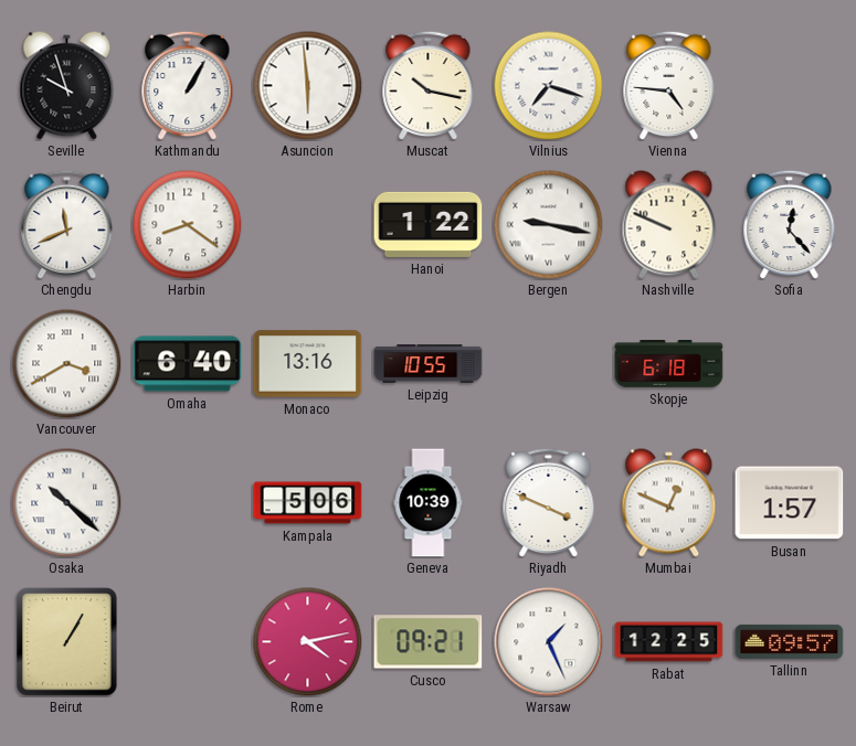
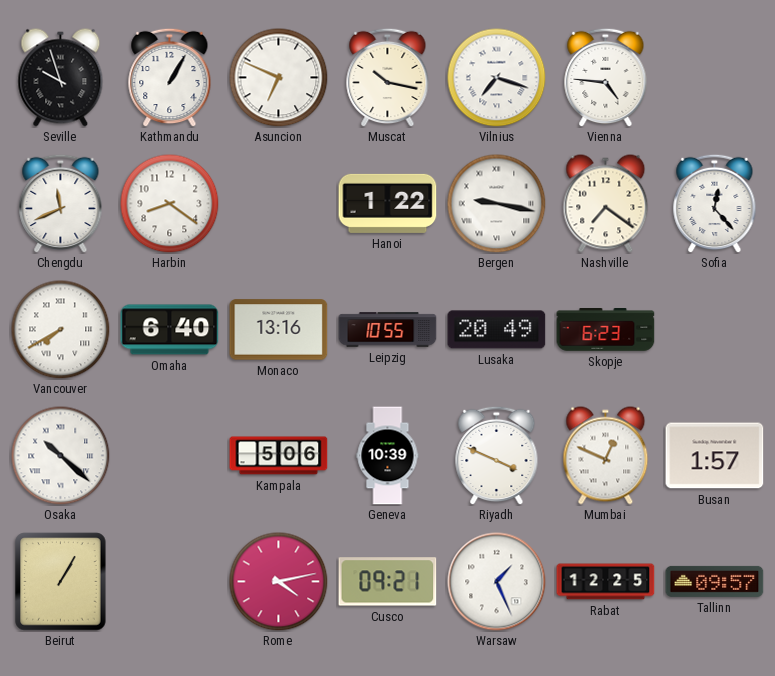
Asuncion: 5:59 -> 6:49
Nashville: 9:49 -> 7:21
Vancouver: 3:40 -> 7:40
Lusaka: none -> 20:49
Skopje: 6:18 -> 6:23
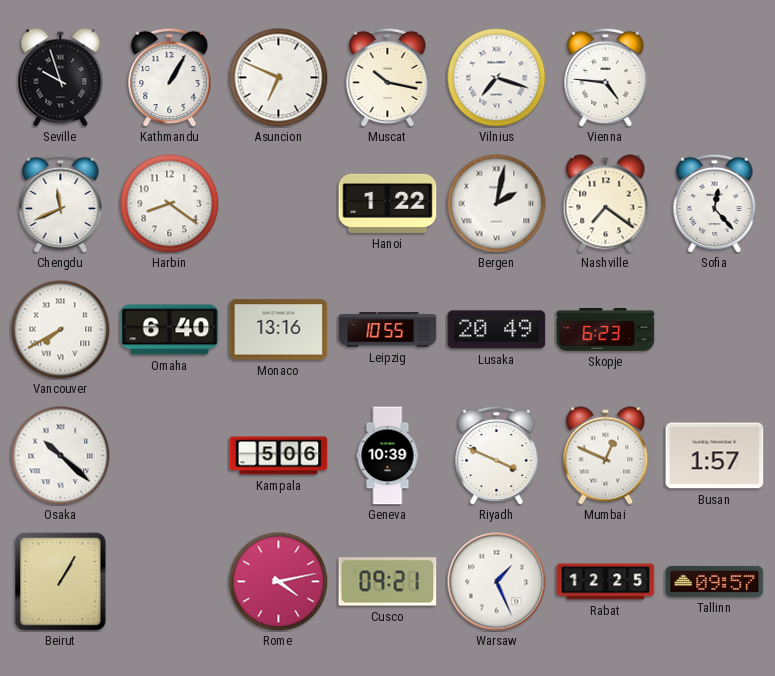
Bergen: 9:17 -> 2:02
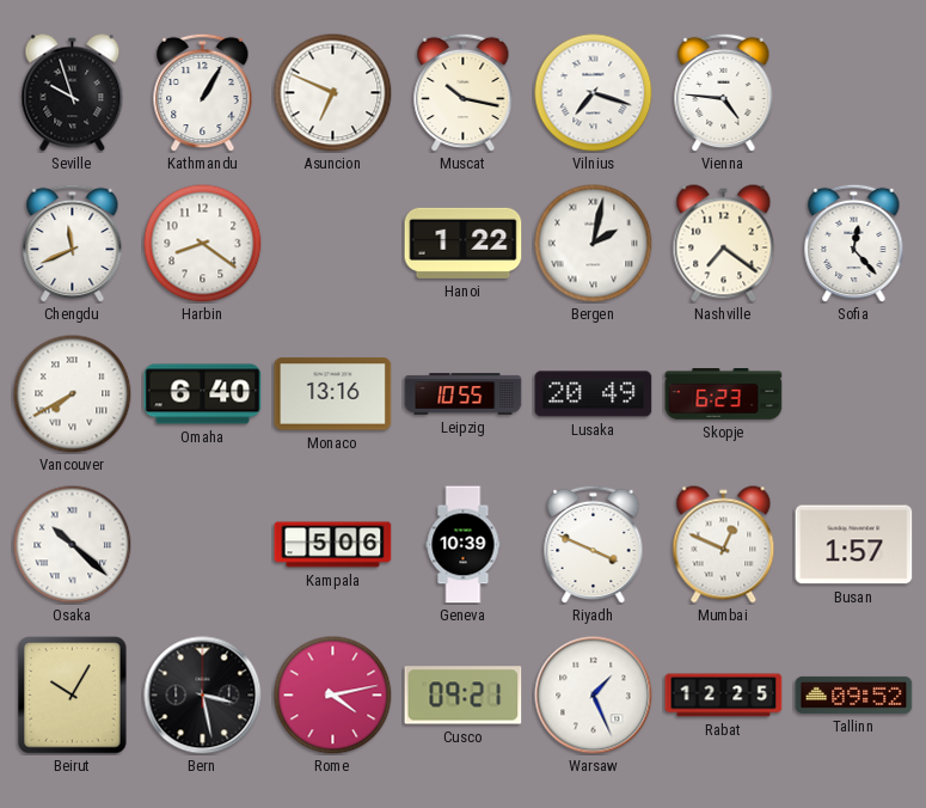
Beirut: 1:05 -> 10:05
Bern: none -> 3:28
Tallinn: 09:57 -> 09:52
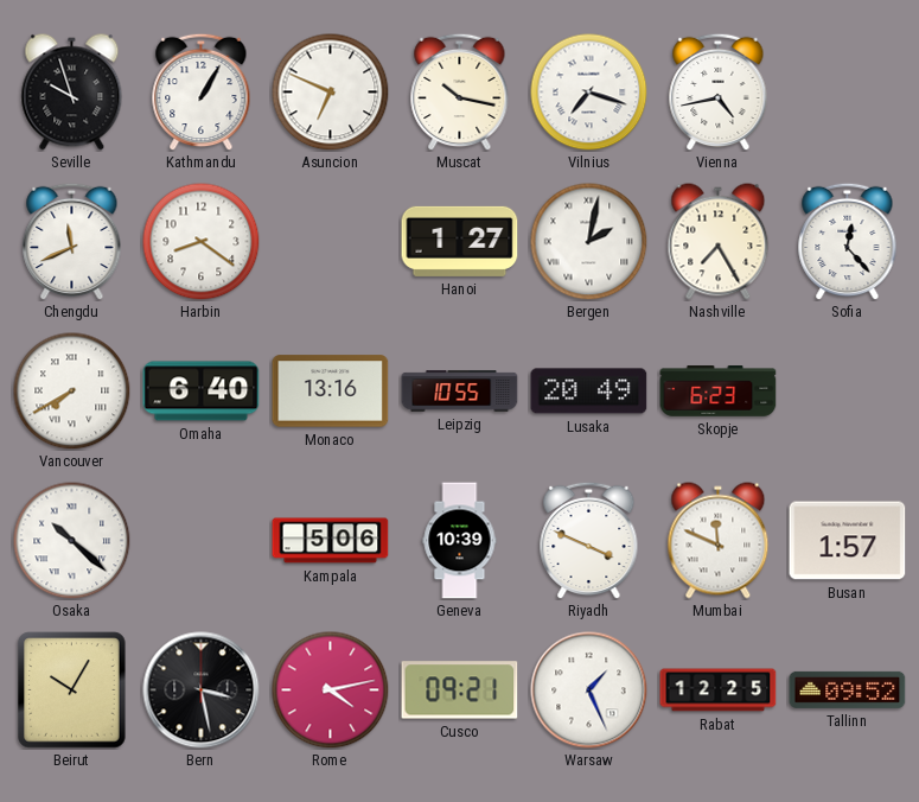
Vienna: 4:46 -> 4:43
Hanoi: 1:22 -> 1:27
Nashville: 7:21 -> 7:25
Mumbai: 12:49 -> 11:49
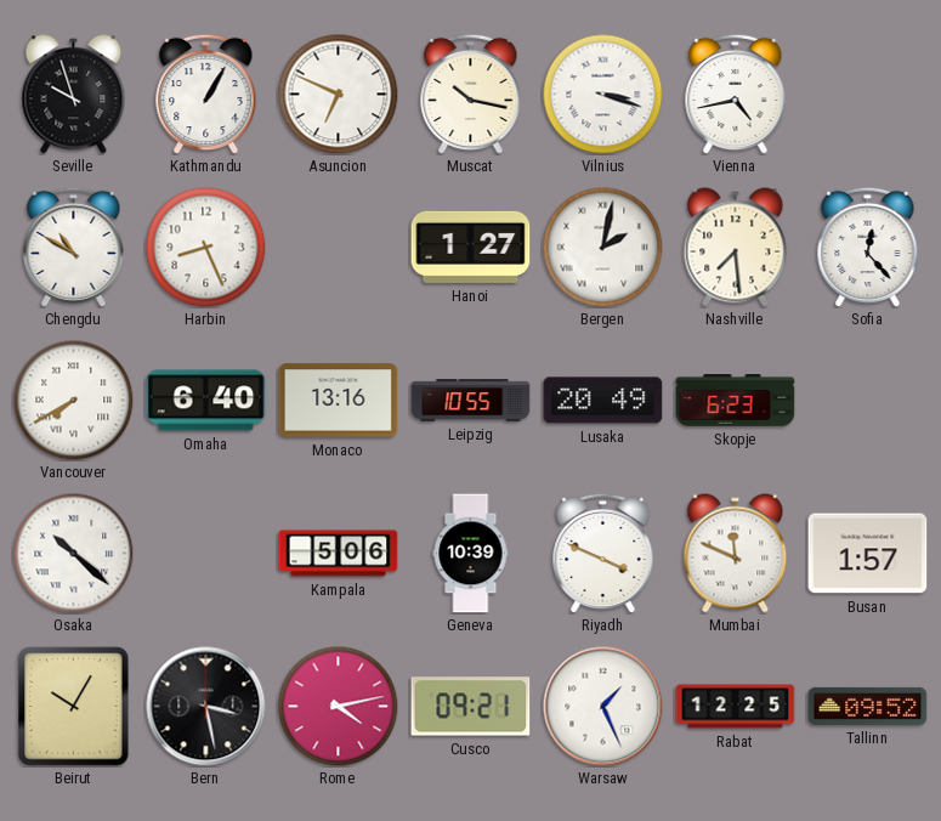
Vilnius: 7:18 -> 3:18
Chengdu: 11:41 -> 10:50
Harbin: 8:21 -> 8:26
Nashville: 7:25 -> 7:29
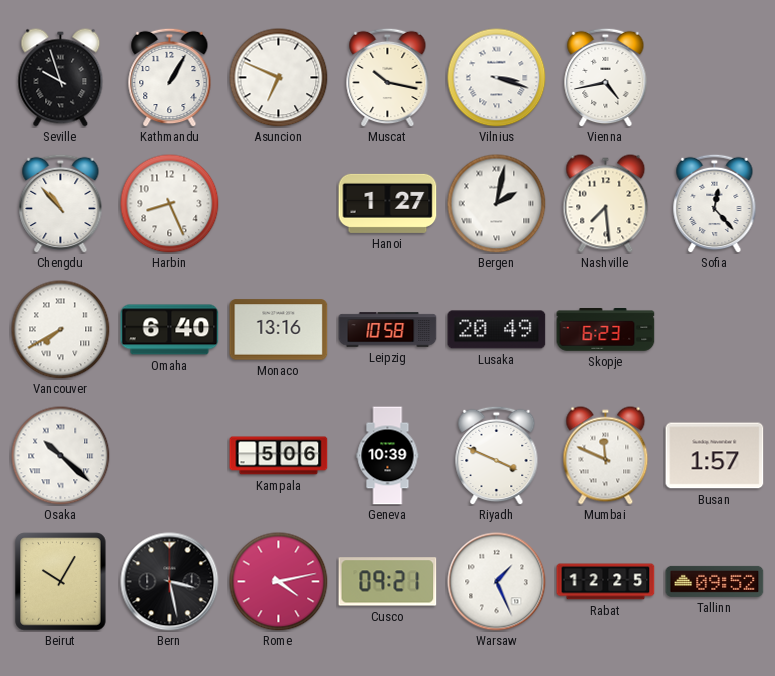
Chengdu: 10:50 -> 10:53
Leipzig: 10:55 -> 10:58
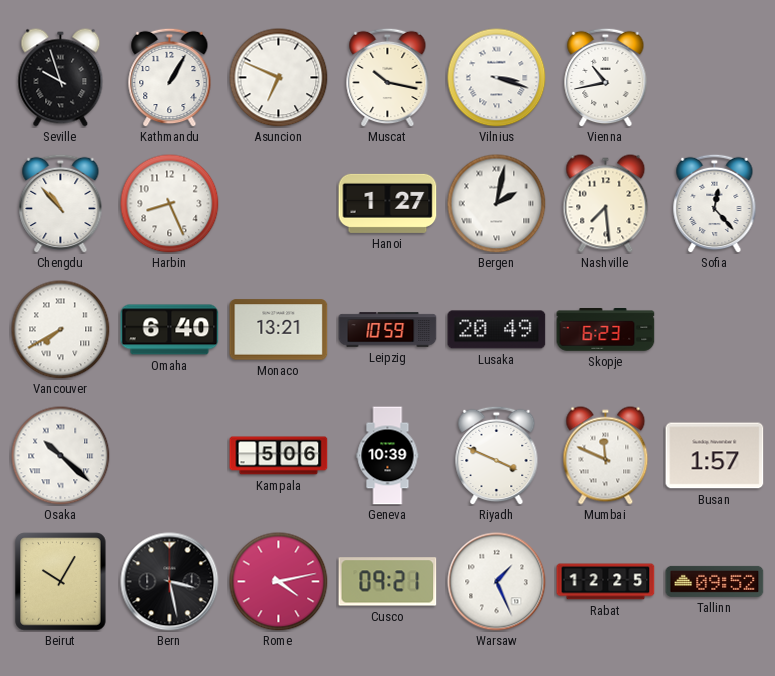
Vienna: 4:43 -> 10:43
Monaco: 13:16 -> 13:21
Leipzig: 10:58 -> 10:59
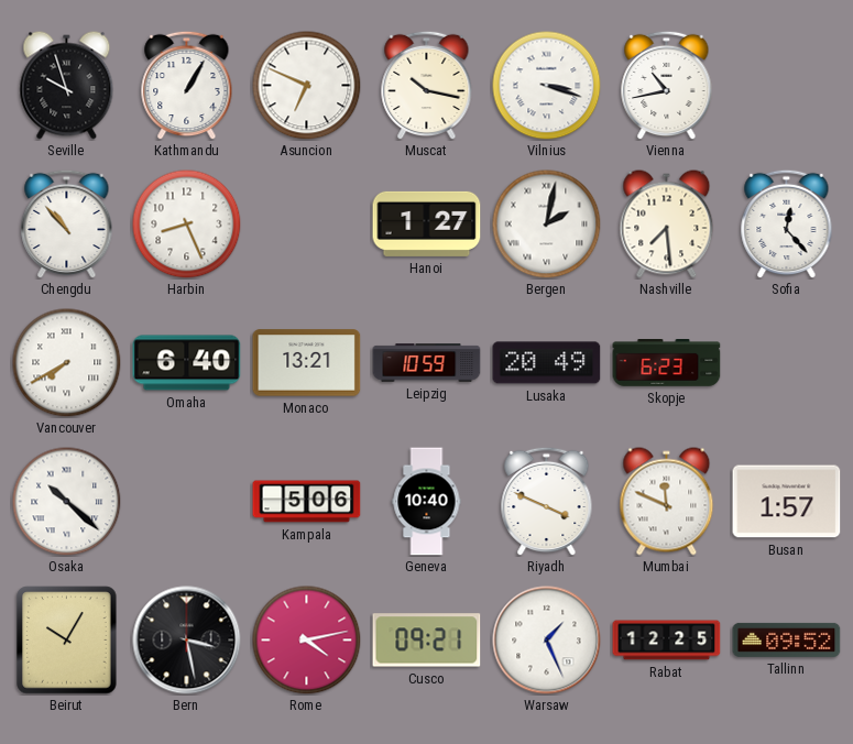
Geneva: 10:39 -> 10:40
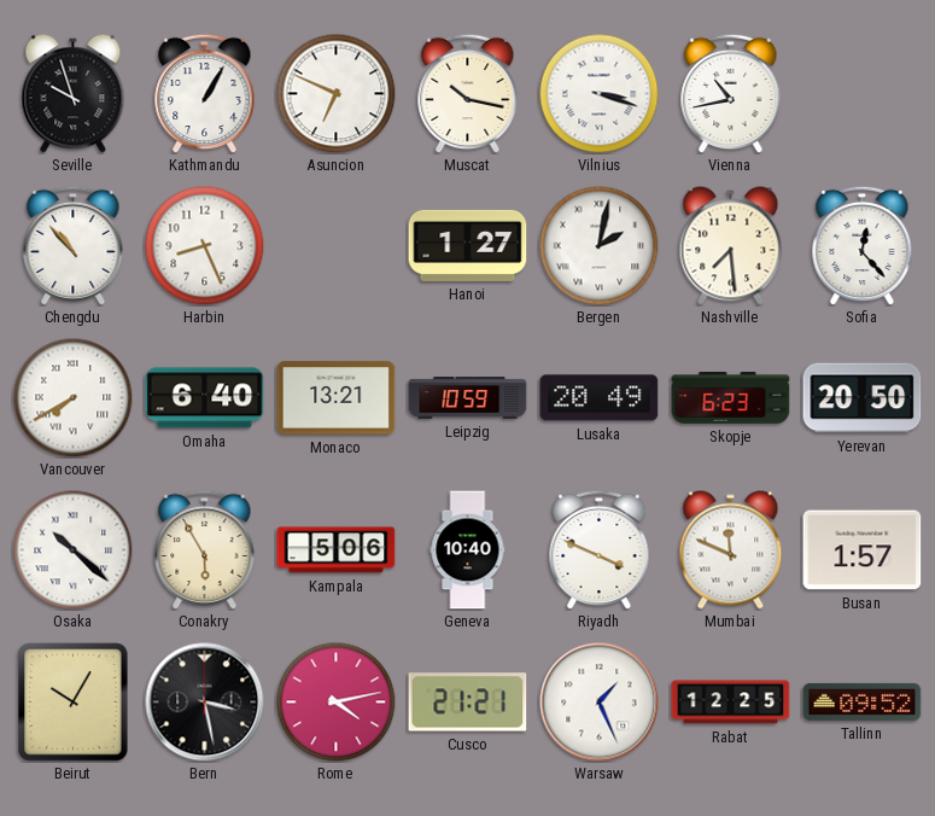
Yerevan: none -> 20:50
Conakry: none -> 5:55
Cusco: 09:21 -> 21:21
